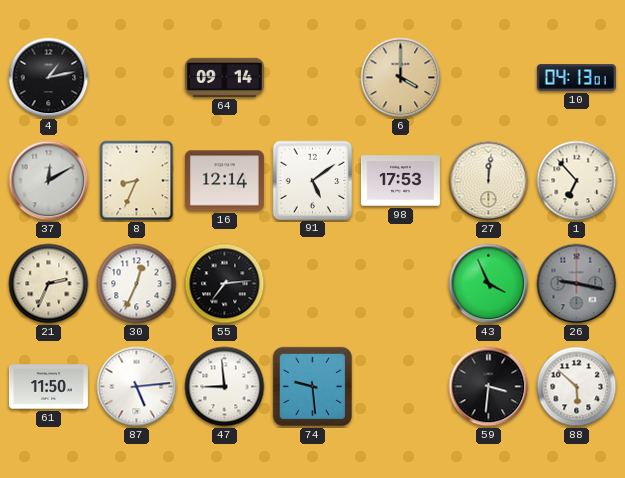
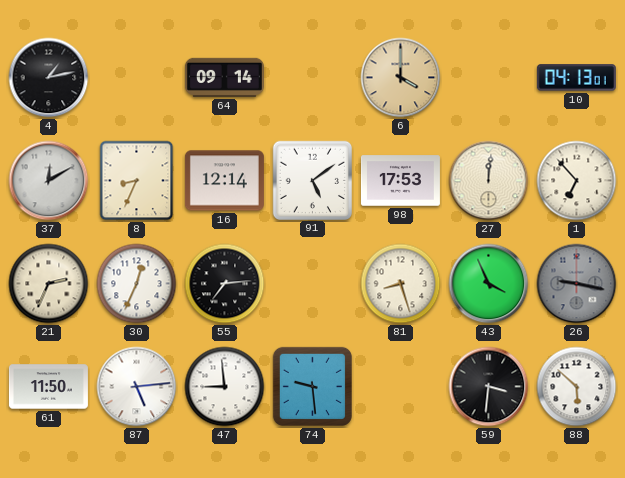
81: none -> 8:27
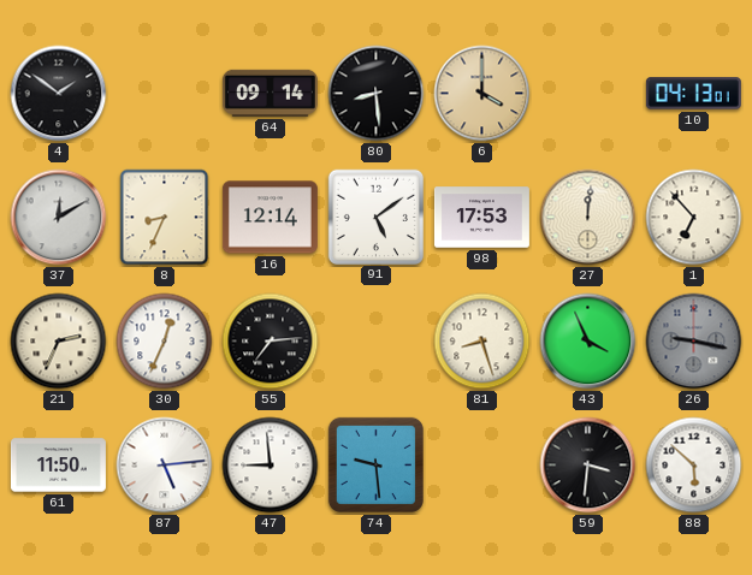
4: 1:13 -> 1:51
80: none -> 8:29
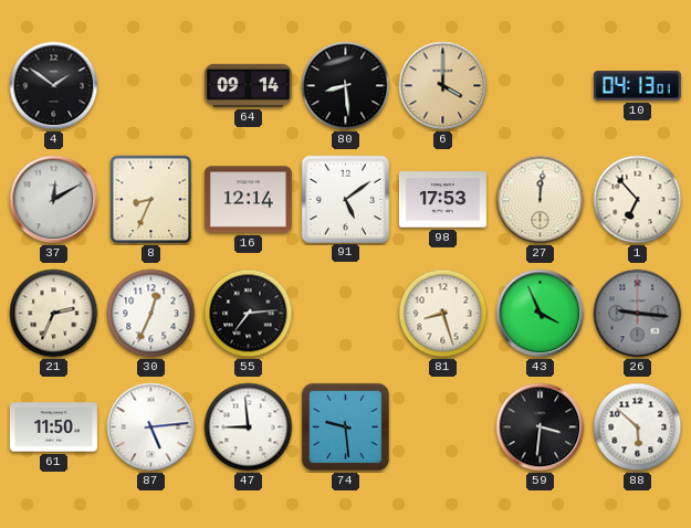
26: 9:17 -> 9:16
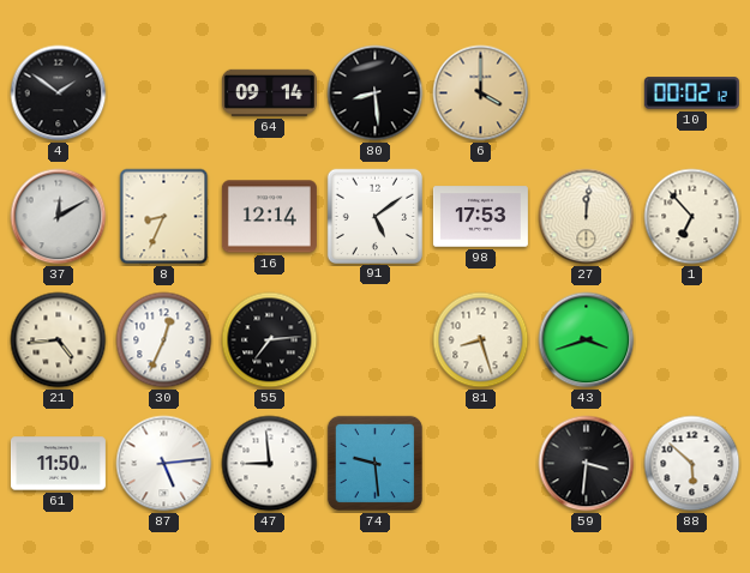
10: 04:13 -> 00:02
21: 2:34 -> 4:44
43: 3:56 -> 3:42
26: 9:16 -> none
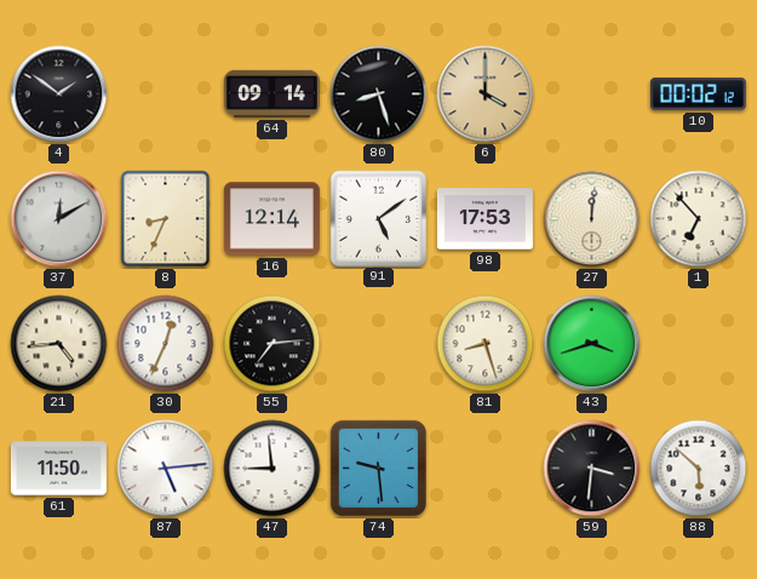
80: 8:29 -> 8:27
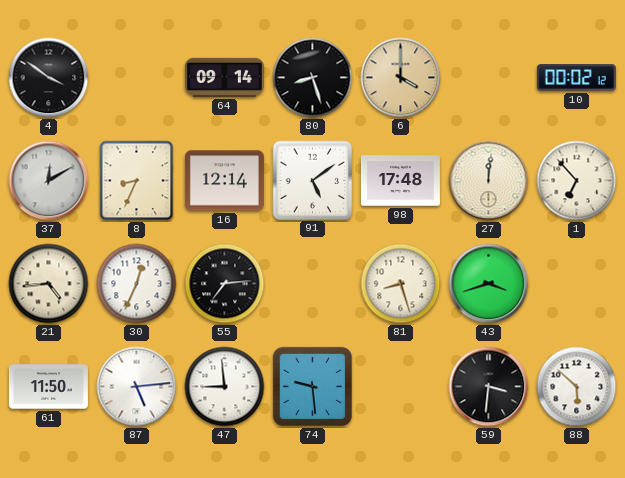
4: 1:51 -> 3:51
98: 17:53 -> 17:48
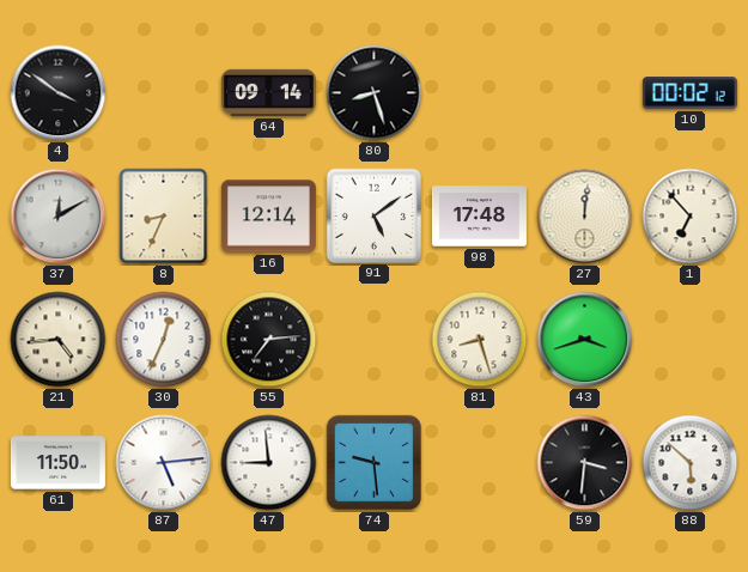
6: 4:00 -> none
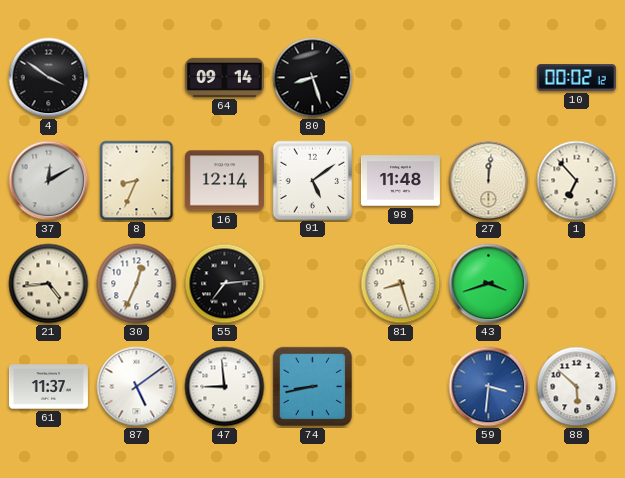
98: 17:48 -> 11:48
61: 11:50 -> 11:37
87: 5:14 -> 5:09
74: 9:29 -> 8:43
59 dial: black -> blue
